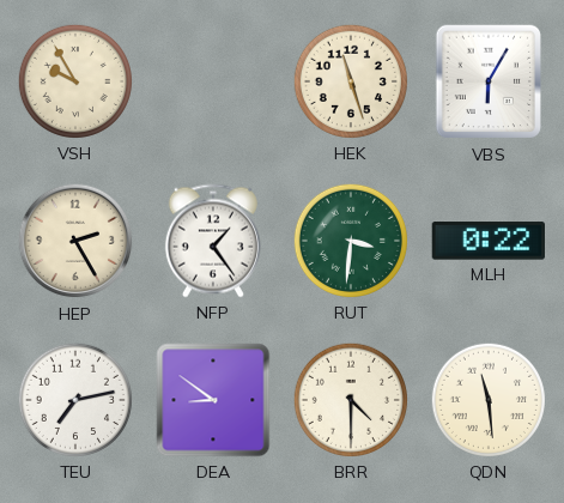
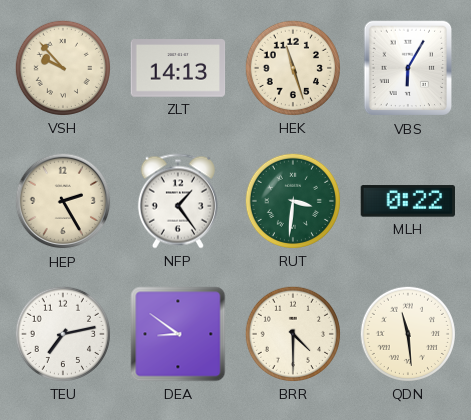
VSH: 9:55 -> 9:53
ZLT: none -> 14:13
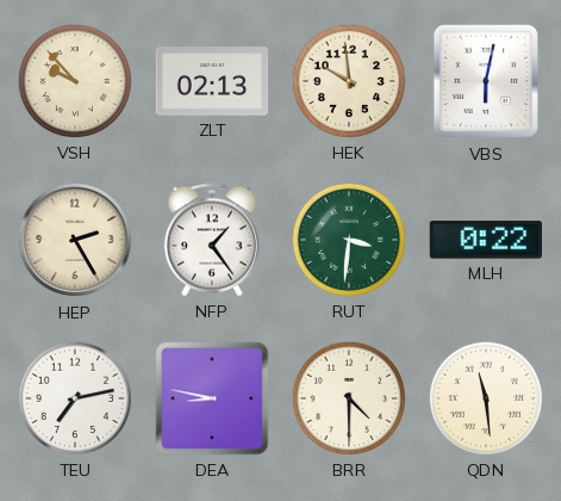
ZLT: 14:13 -> 02:13
HEK: 11:27 -> 9:59
VBS: 6:05 -> 6:02
DEA: 8:51 -> 8:47
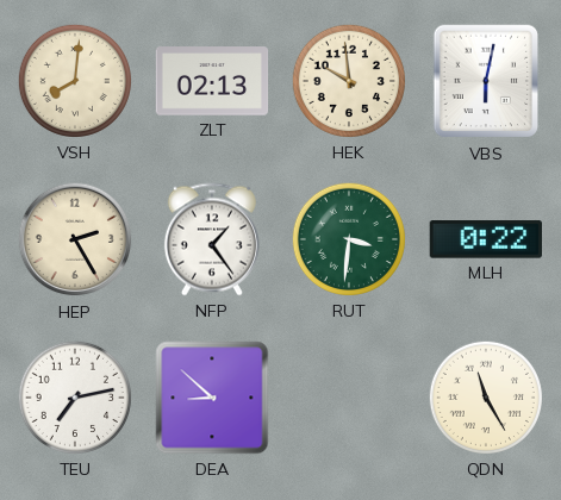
VSH: 9:53 -> 8:01
DEA: 8:47 -> 8:52
BRR: 4:30 -> none
QDN: 11:29 -> 11:25
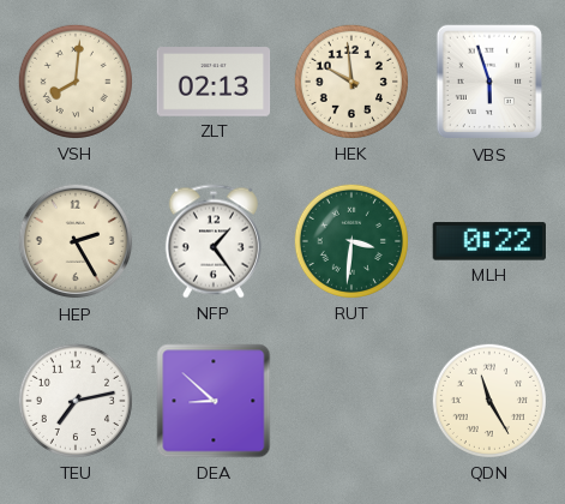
VBS: 6:02 -> 5:57
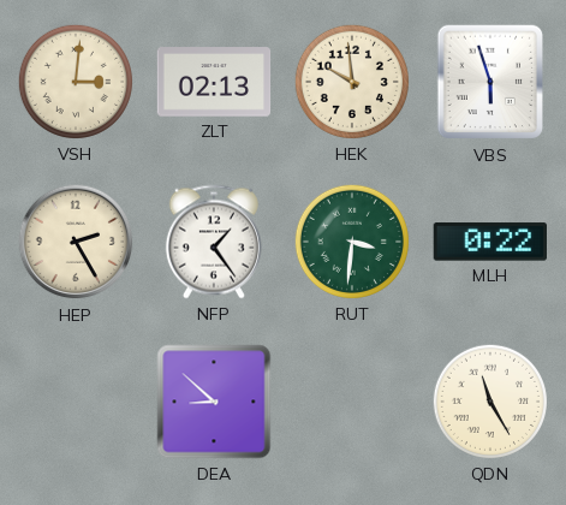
VSH: 8:01 -> 3:01
TEU: 7:13 -> none
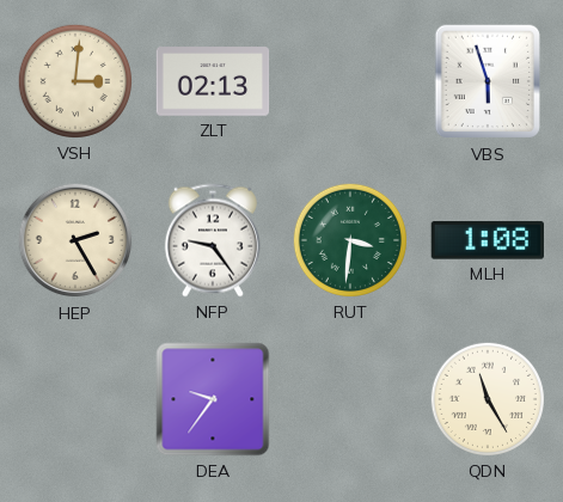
HEK: 9:59 -> none
NFP: 1:24 -> 9:24
MLH: 0:22 -> 1:08
DEA: 8:52 -> 9:36
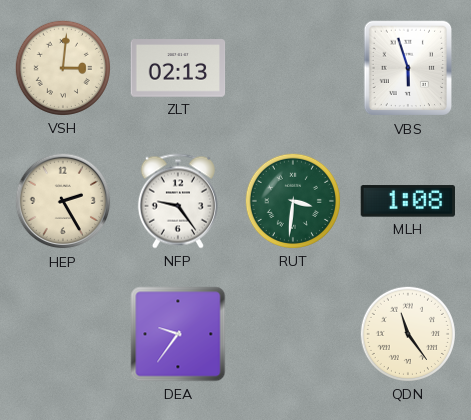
QDN: 11:25 -> 11:24
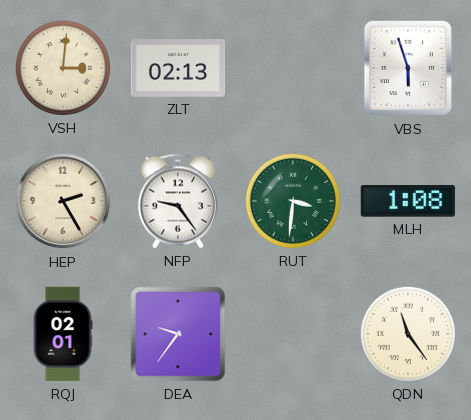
RQJ: none -> 02:01
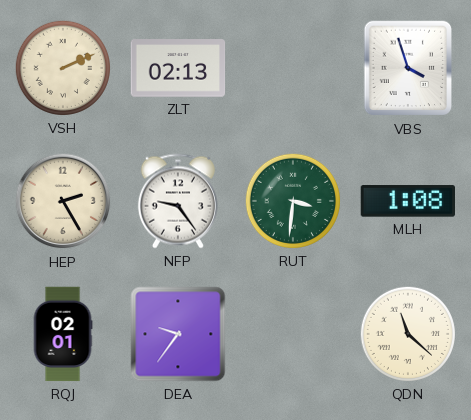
VSH: 3:01 -> 2:11
VBS: 5:57 -> 3:57
QDN: 11:24 -> 11:22
